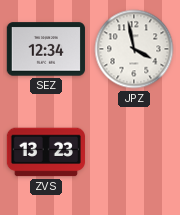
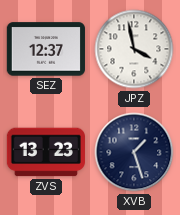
SEZ: 12:34 -> 12:37
XVB: none -> 1:27
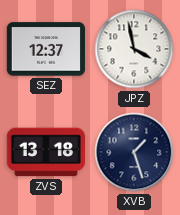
ZVS: 13:23 -> 13:18
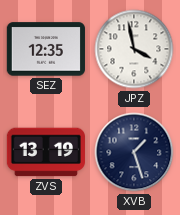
SEZ: 12:37 -> 12:35
ZVS: 13:18 -> 13:19
